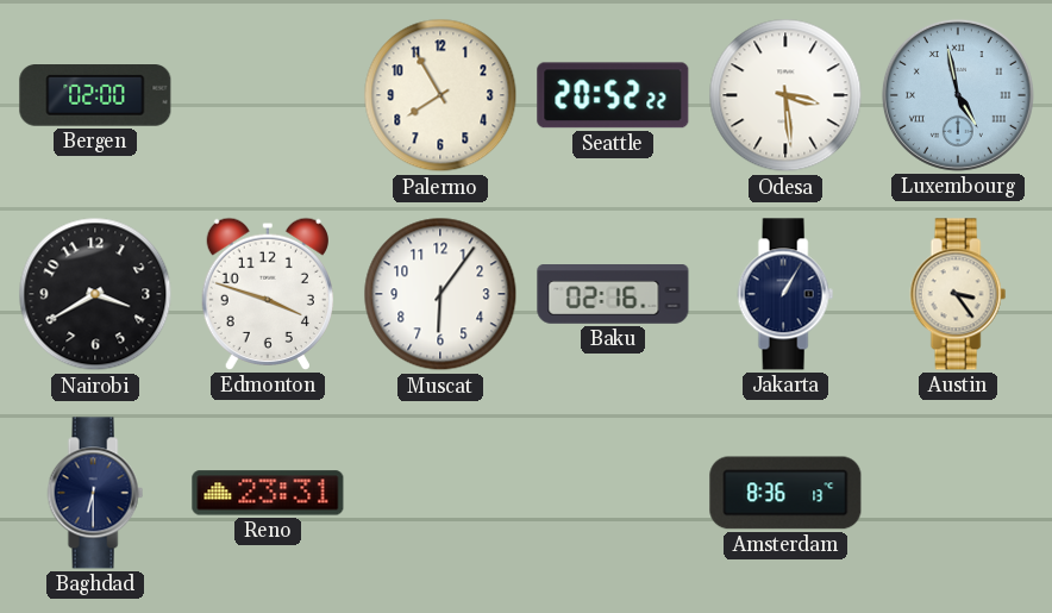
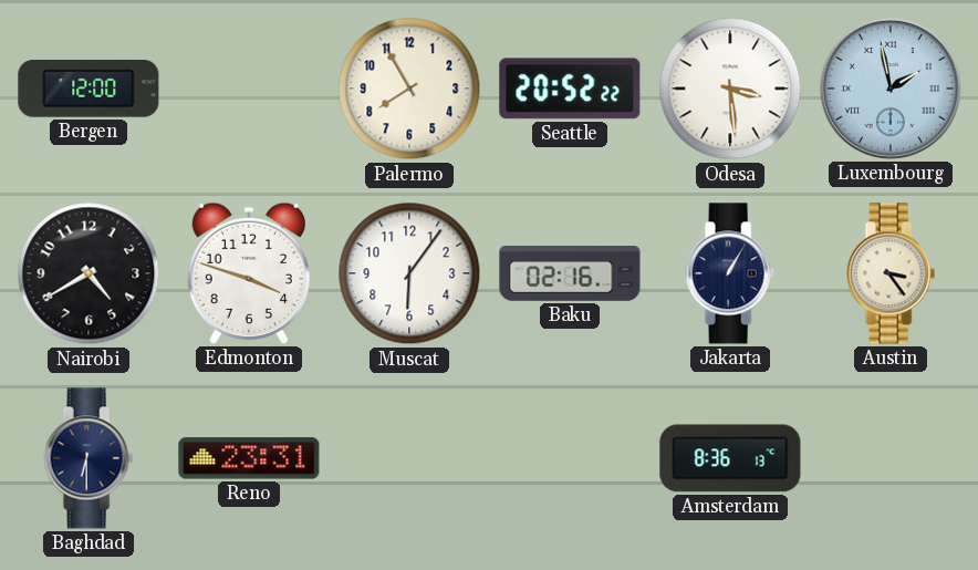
Bergen: 02:00 -> 12:00
Luxembourg: 4:58 -> 1:58
Nairobi: 3:40 -> 4:40
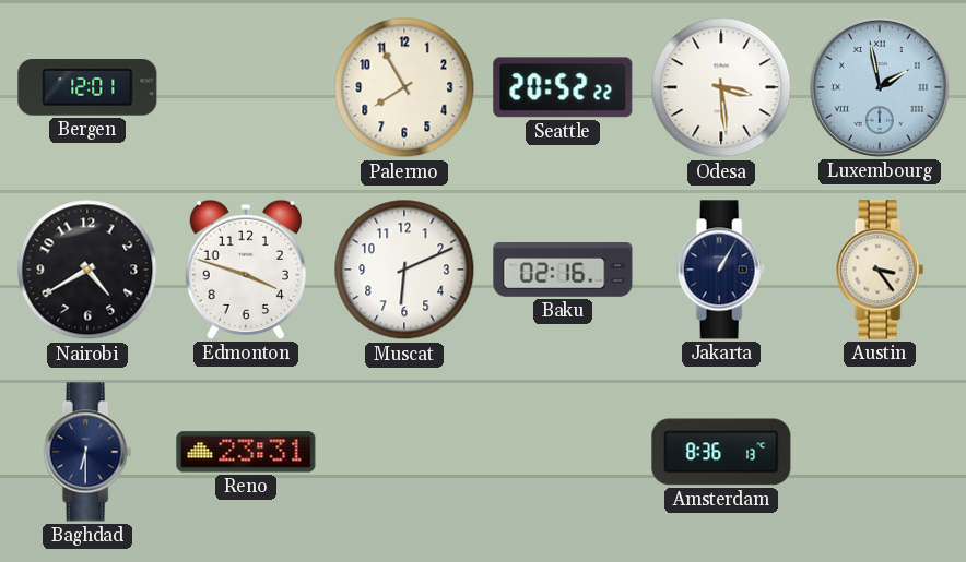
Bergen: 12:00 -> 12:01
Muscat: 6:06 -> 6:11
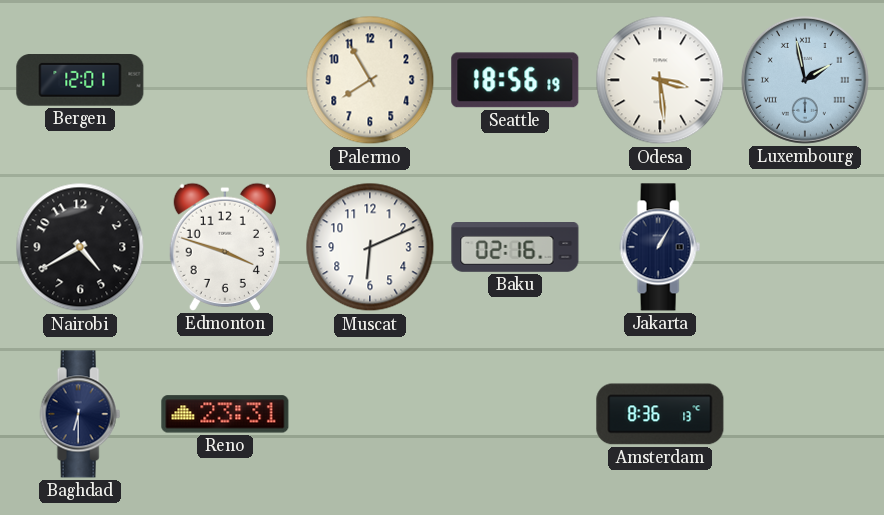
Seattle: 20:52 -> 18:56
Austin: 3:24 -> none
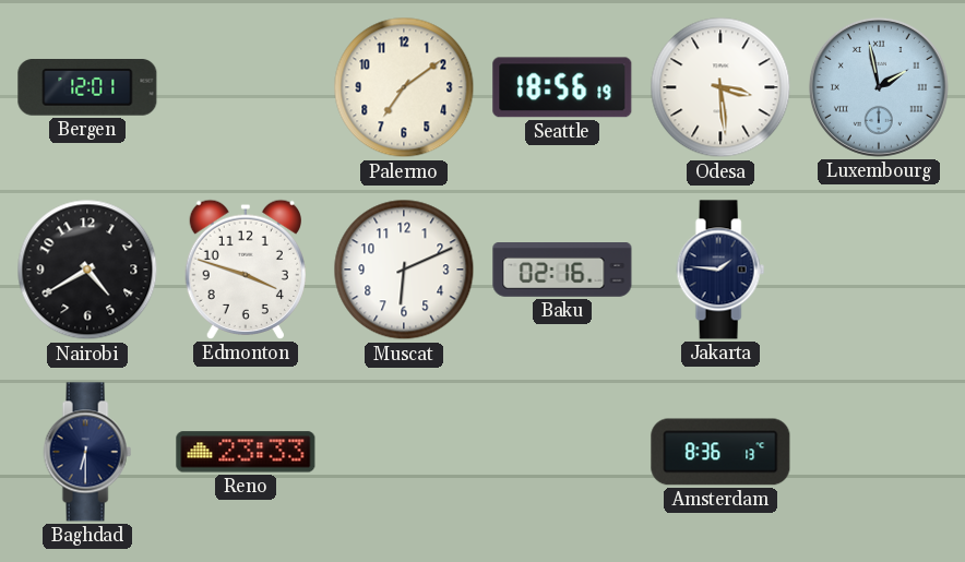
Palermo: 7:55 -> 7:09
Jakarta: 1:05 -> 1:46
Reno: 23:31 -> 23:33
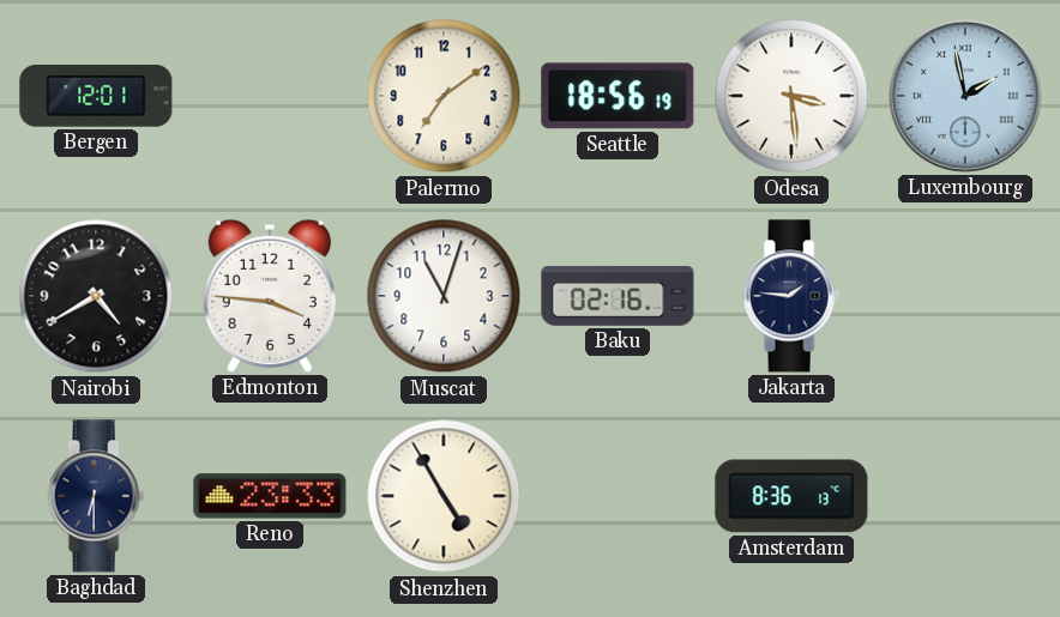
Edmonton: 3:48 -> 3:46
Muscat: 6:11 -> 11:03
Shenzhen: none -> 4:55
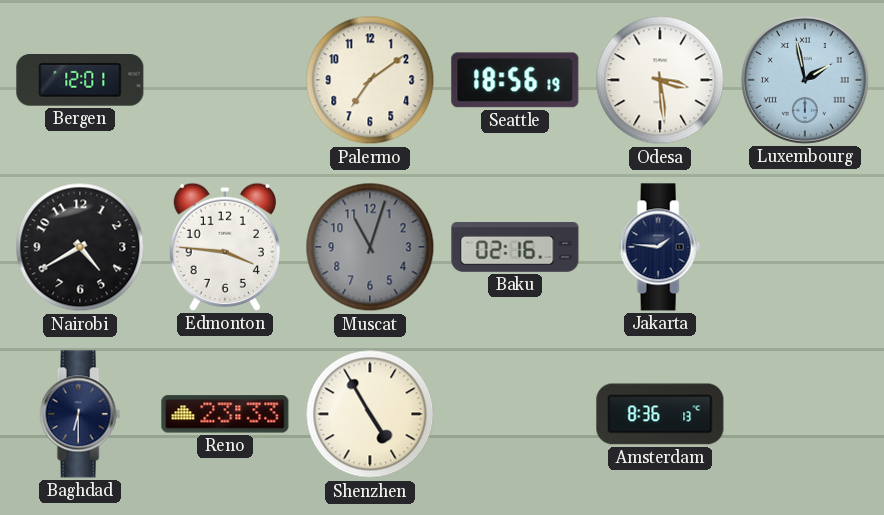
Muscat dial: white -> grey
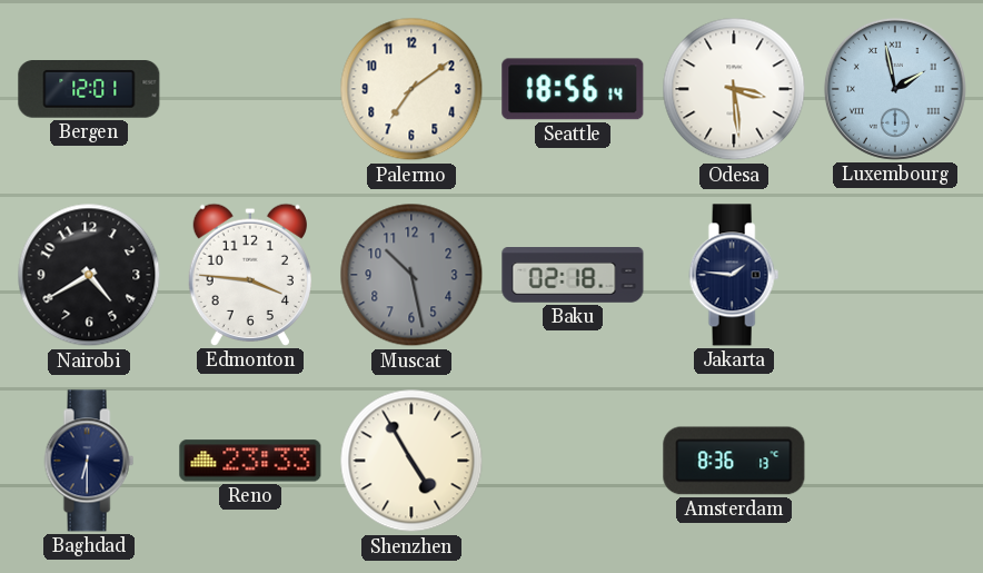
Seattle: 18:56:19 -> 18:56:14
Muscat: 11:03 -> 10:28
Baku: 02:16 -> 02:18
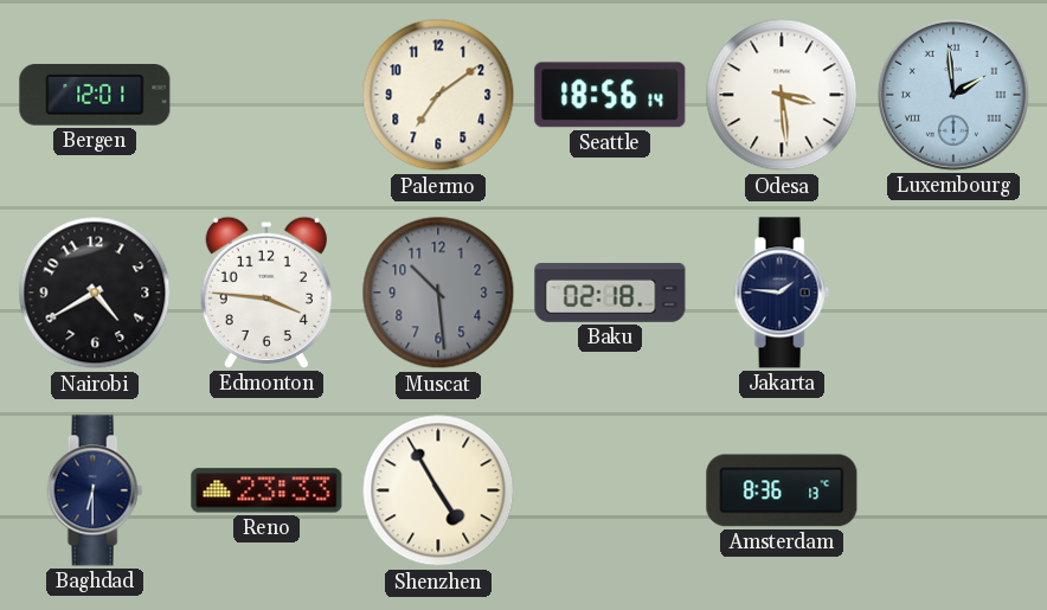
Luxembourg: 1:58 -> 1:59
Muscat: 10:28 -> 10:29
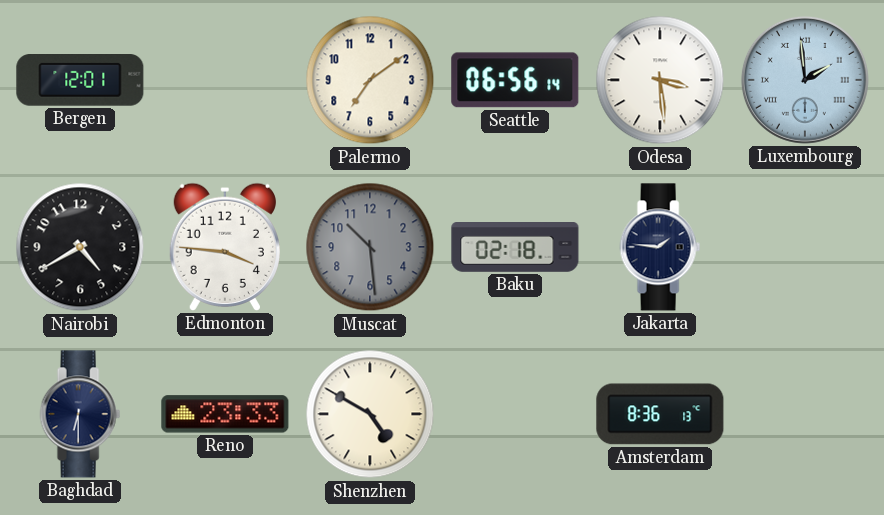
Seattle: 18:56 -> 06:56
Shenzhen: 4:55 -> 4:50
